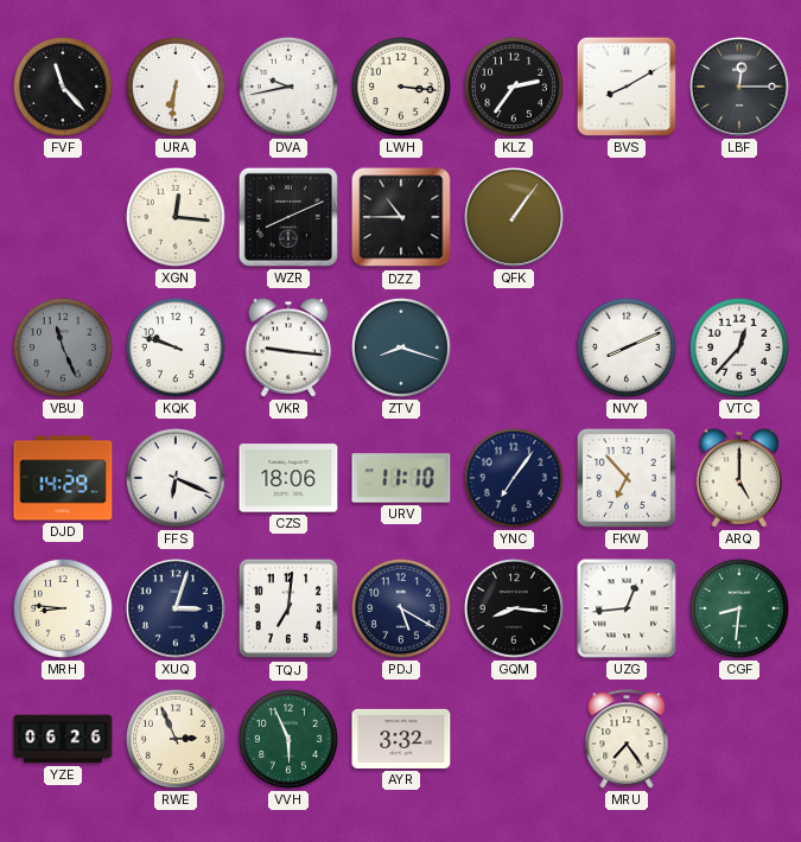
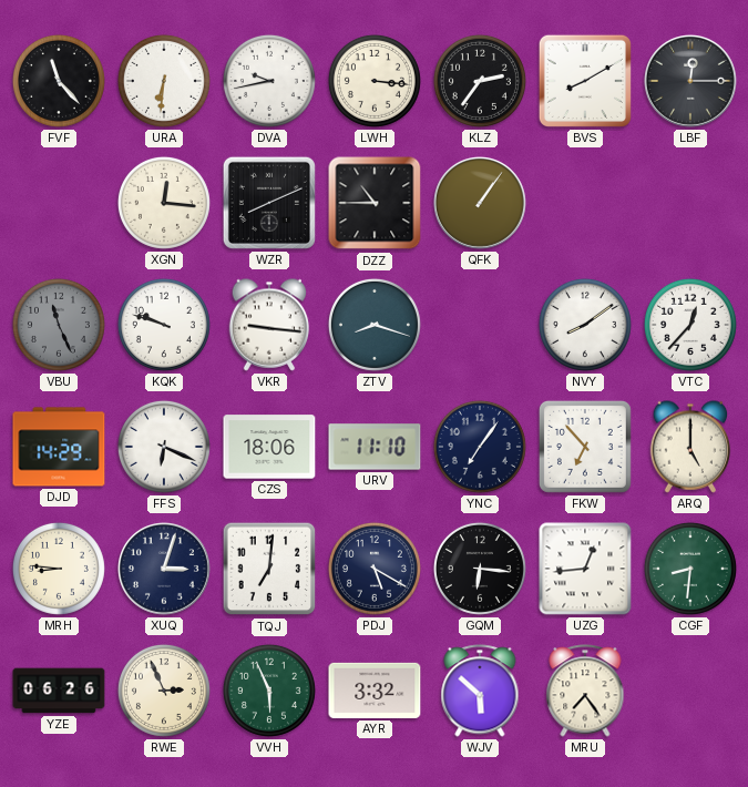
NVY: 8:11 -> 8:09
GQM: 8:16 -> 6:16
WJV: none -> 5:52
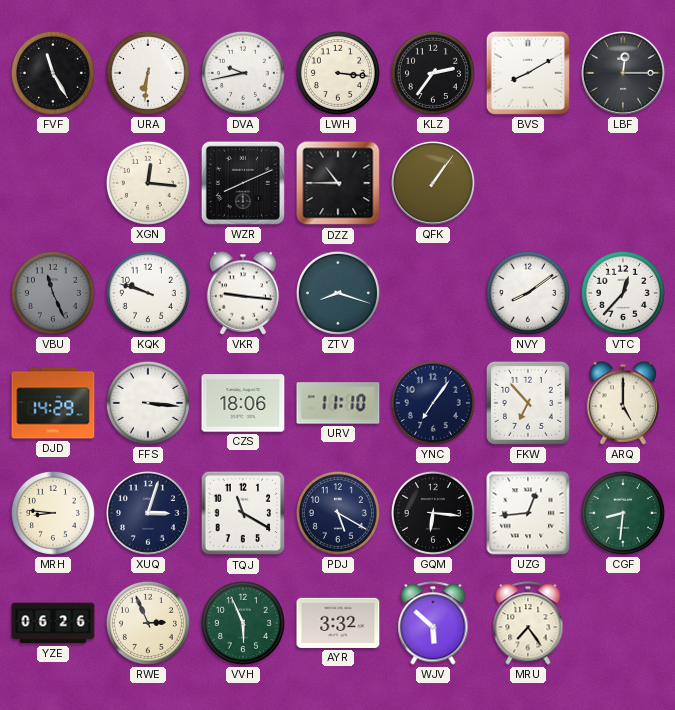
FVF: 11:23 -> 11:25
FFS: 6:19 -> 3:16
TQJ: 7:01 -> 11:20
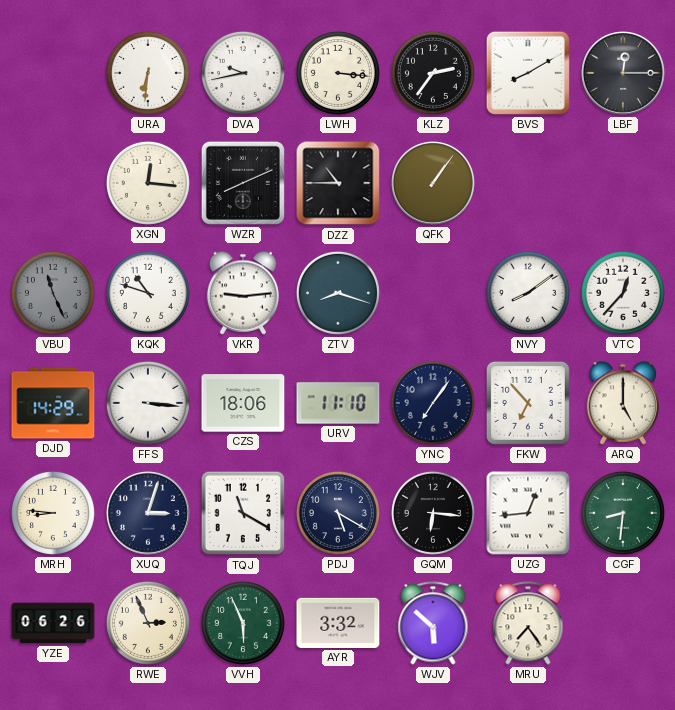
FVF: 11:25 -> none
KQK: 9:48 -> 10:48
VKR: 9:16 -> 9:14
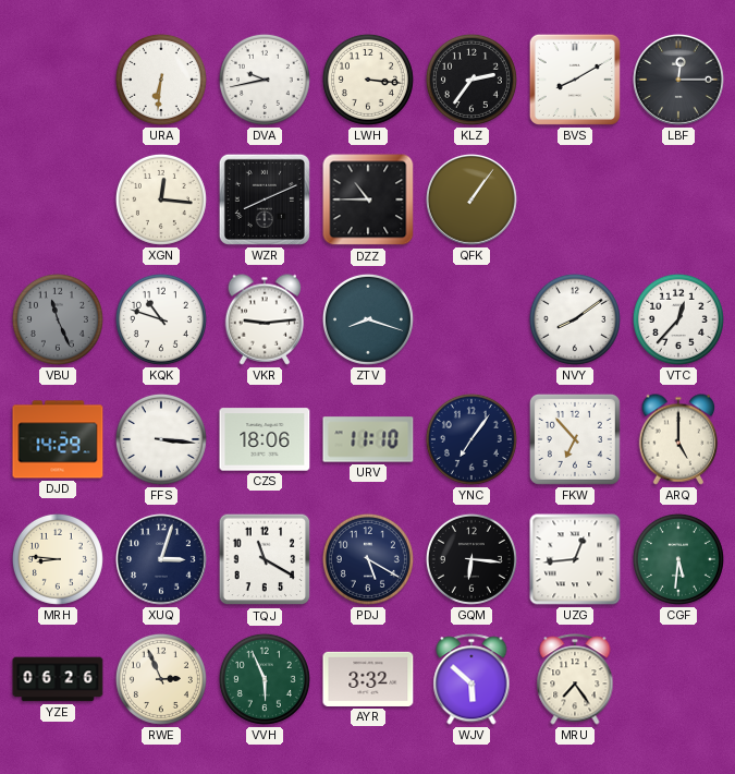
CGF: 8:31 -> 5:31
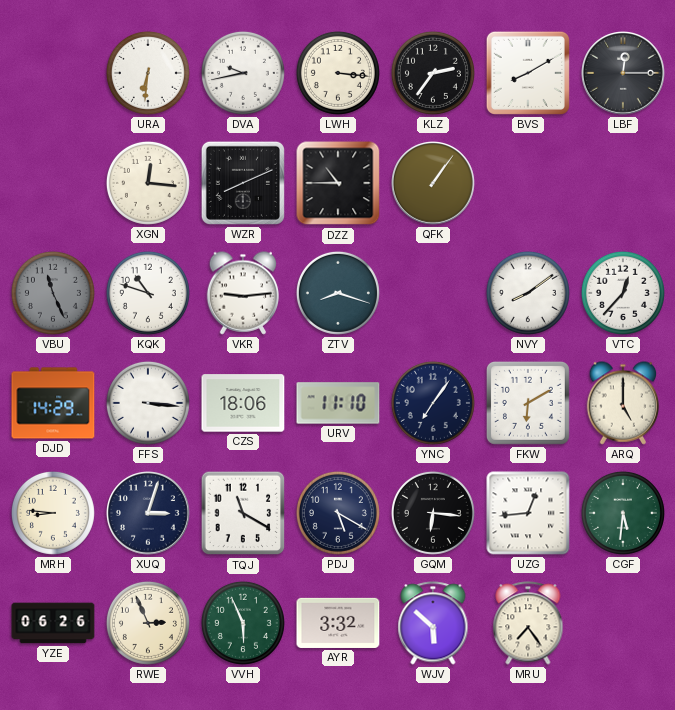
FKW: 6:53 -> 6:10
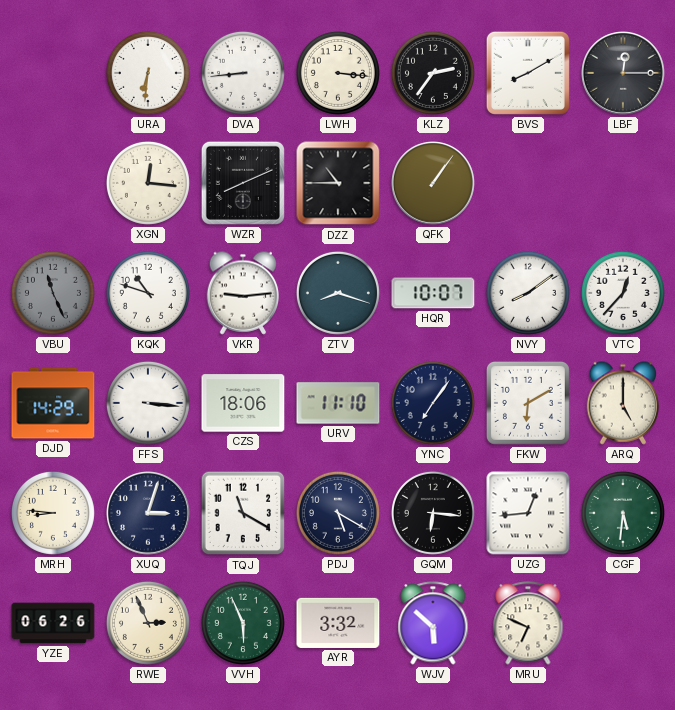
DVA: 9:43 -> 8:44
HQR: none -> 10:07
MRU: 7:24 -> 6:49
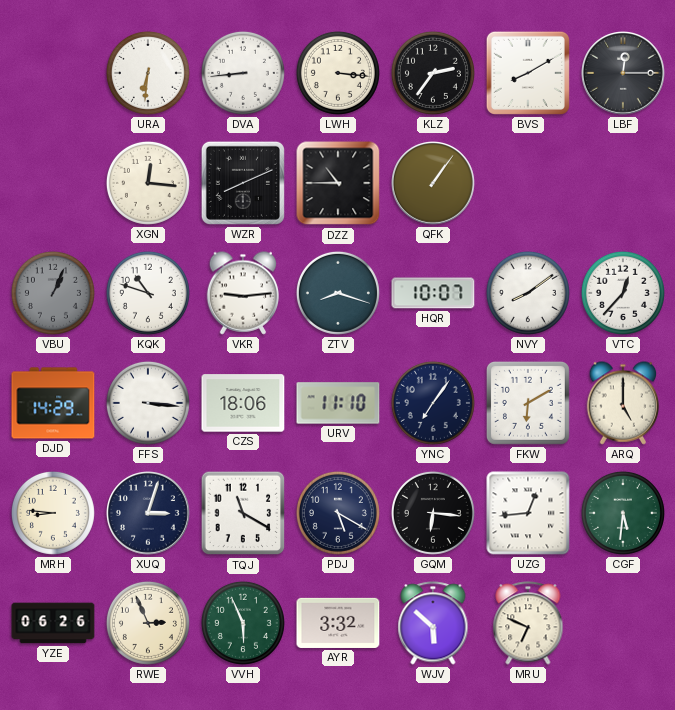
VBU: 11:26 -> 1:04
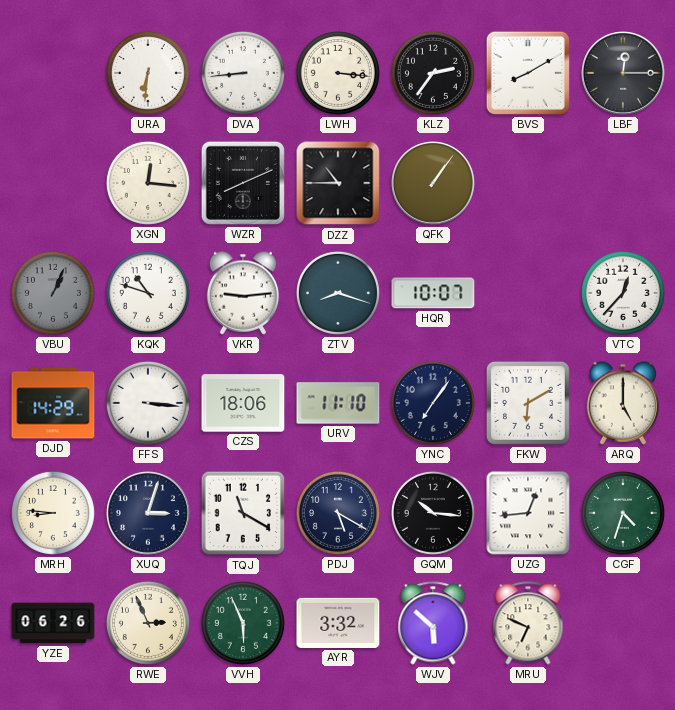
NVY: 8:09 -> none
GQM: 6:16 -> 10:16
CGF: 5:31 -> 4:33
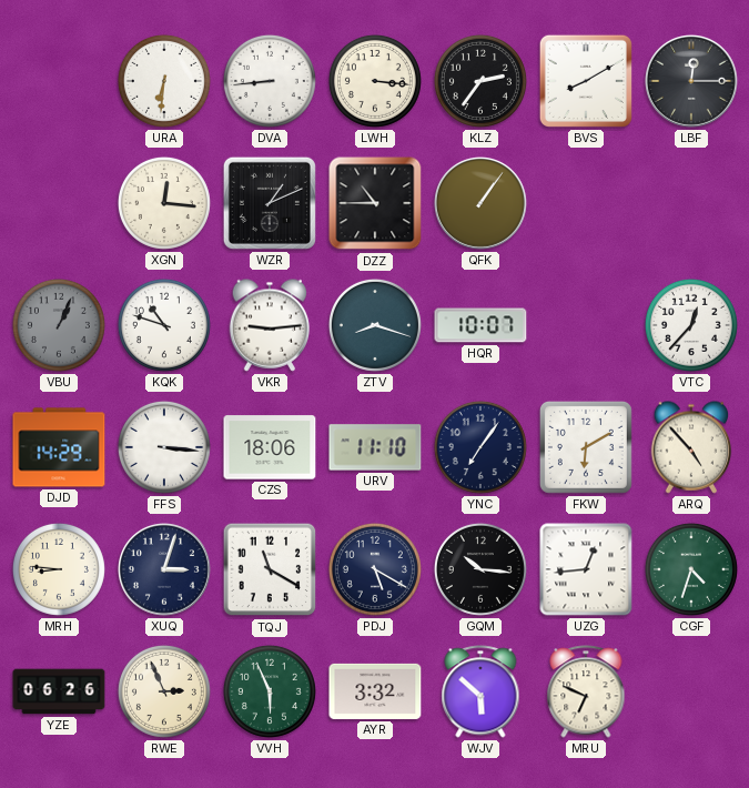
WZR: 8:11 -> 1:11
ARQ: 5:00 -> 4:53
